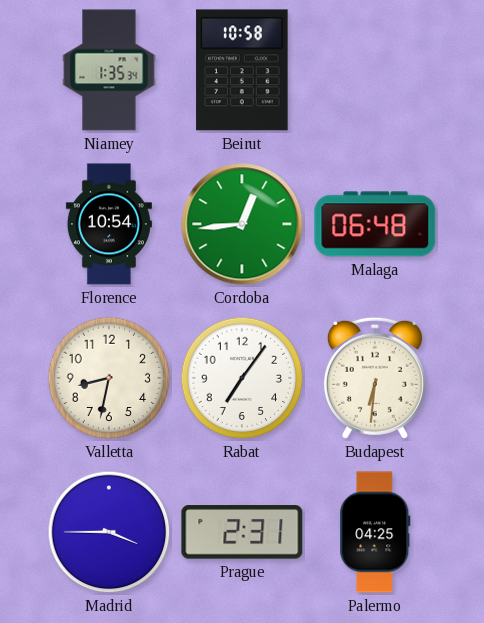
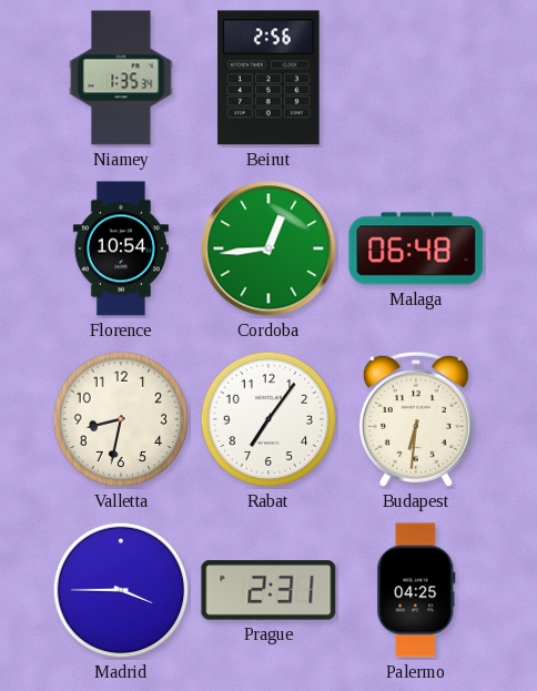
Beirut: 10:58 -> 2:56
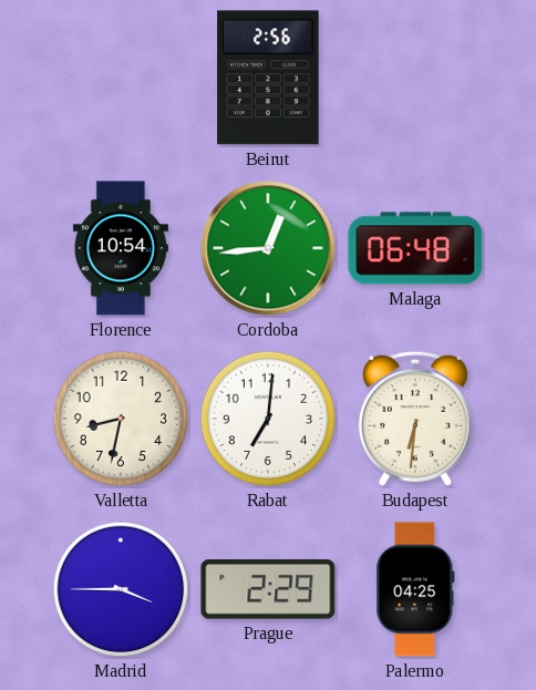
Niamey: 1:35 -> none
Rabat: 7:06 -> 7:01
Prague: 2:31 -> 2:29
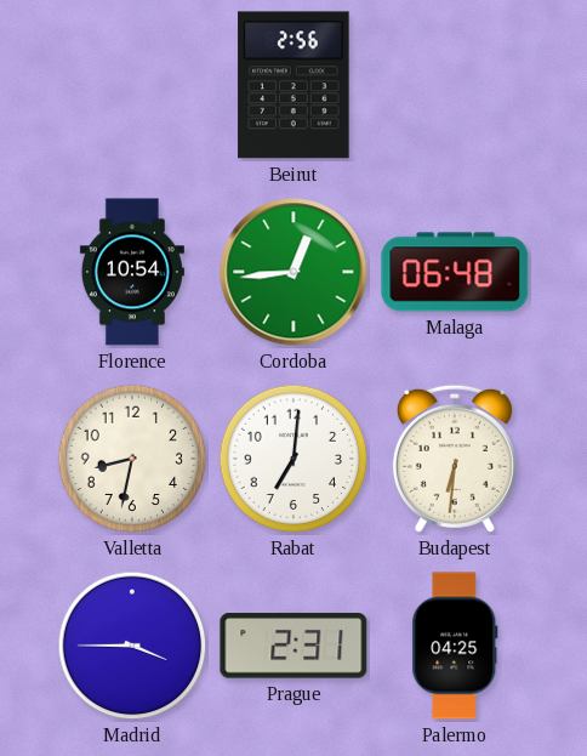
Prague: 2:29 -> 2:31
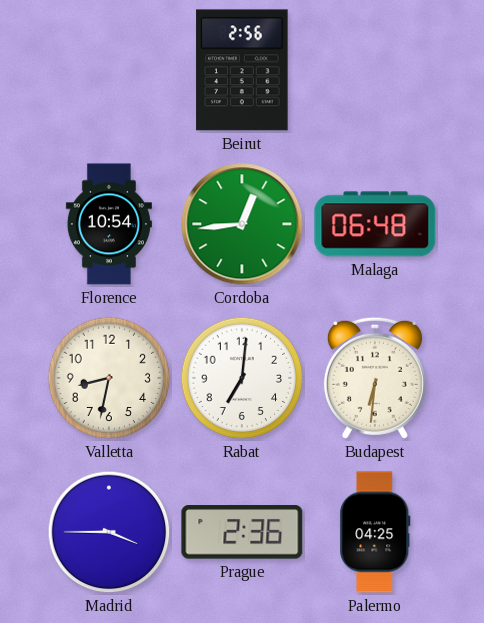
Prague: 2:31 -> 2:36
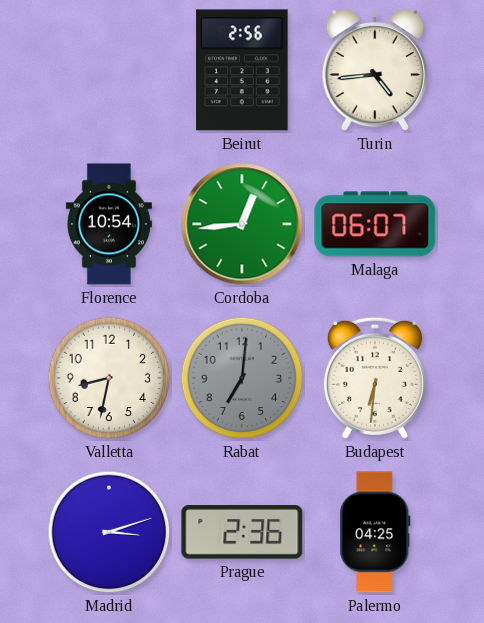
Turin: none -> 4:44
Malaga: 06:48 -> 06:07
Rabat dial: white -> grey
Madrid: 3:45 -> 3:12
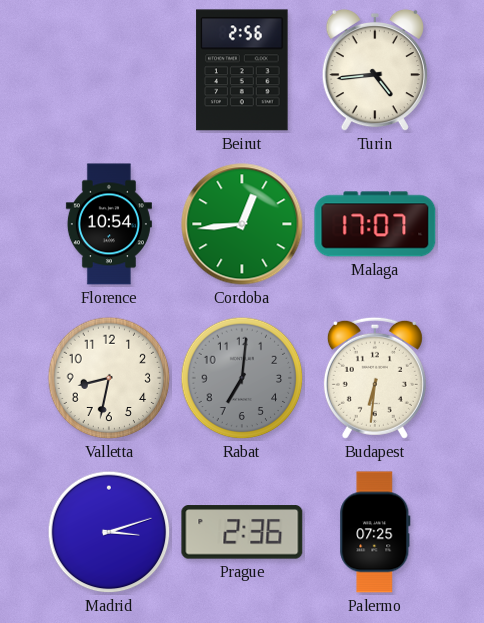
Malaga: 06:07 -> 17:07
Palermo: 04:25 -> 07:25
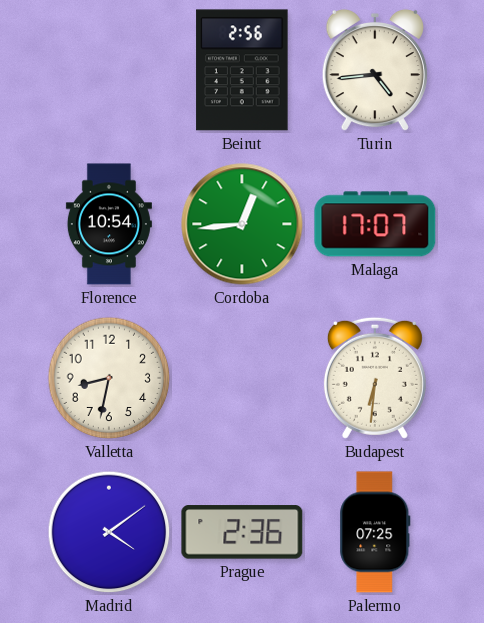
Rabat: 7:01 -> none
Madrid: 3:12 -> 4:09
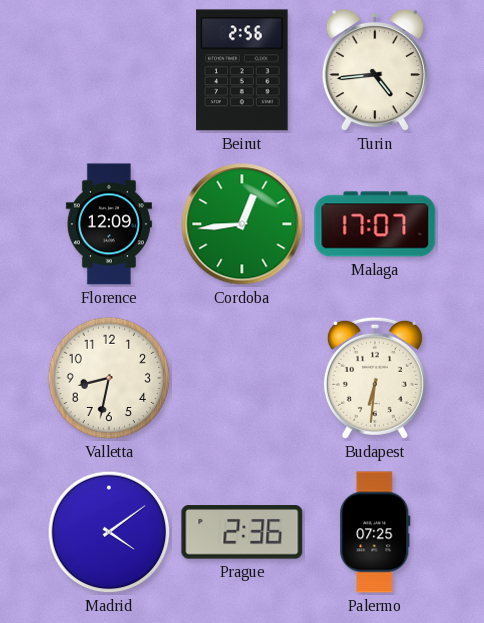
Florence: 10:54 -> 12:09
